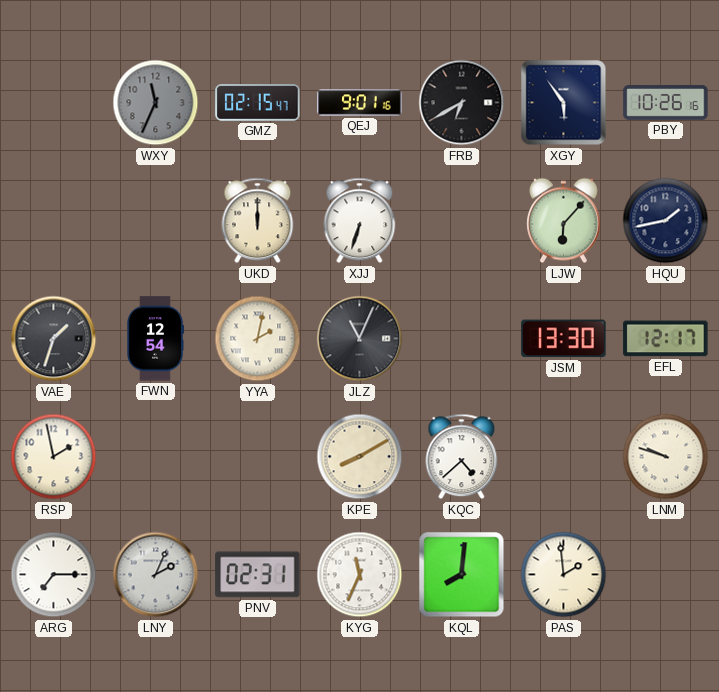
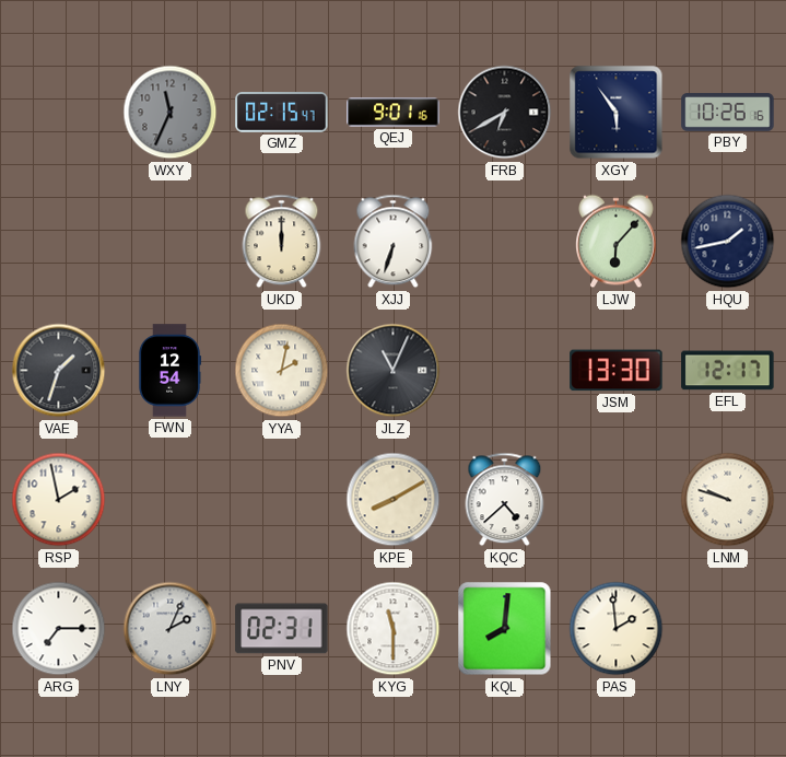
KYG: 11:34 -> 11:30
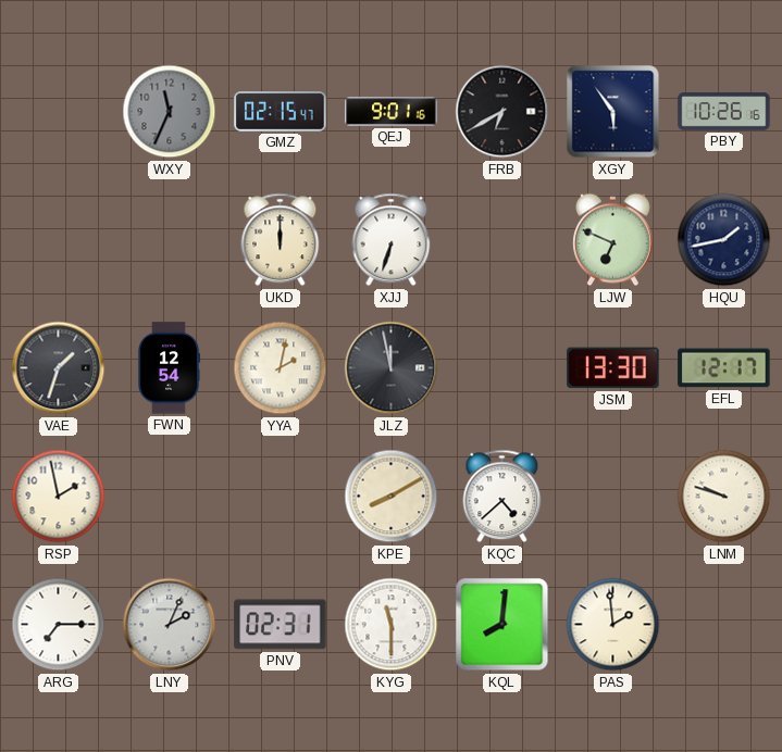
LJW: 6:07 -> 6:49
JLZ: 11:04 -> 11:58
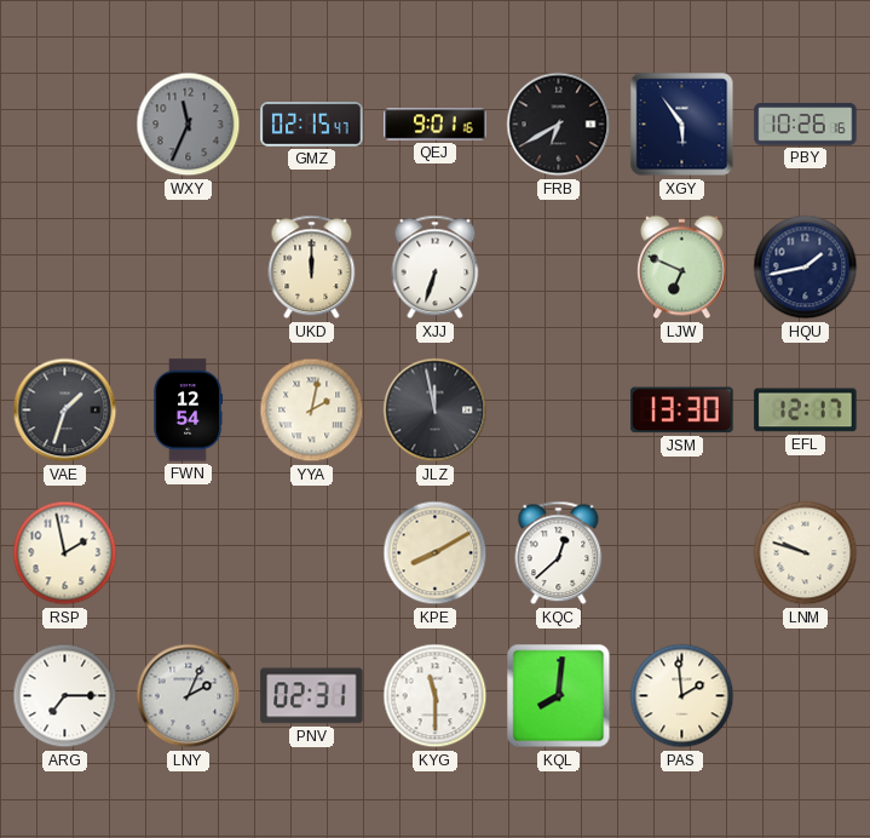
KQC: 4:38 -> 12:38
